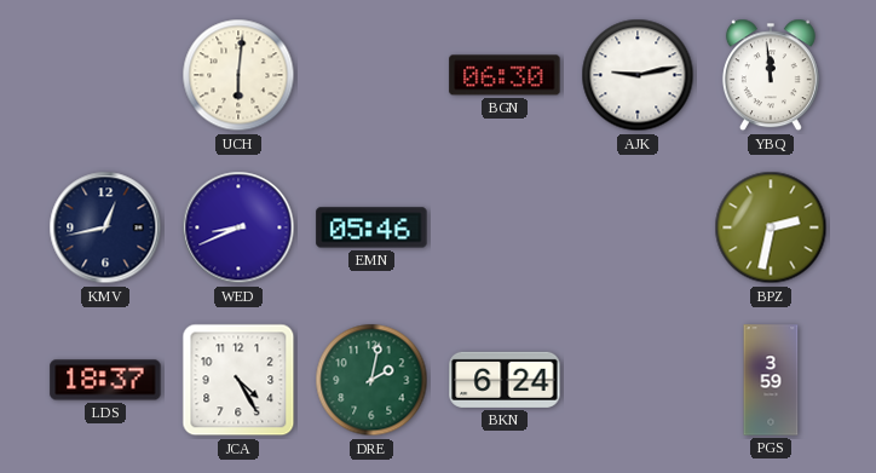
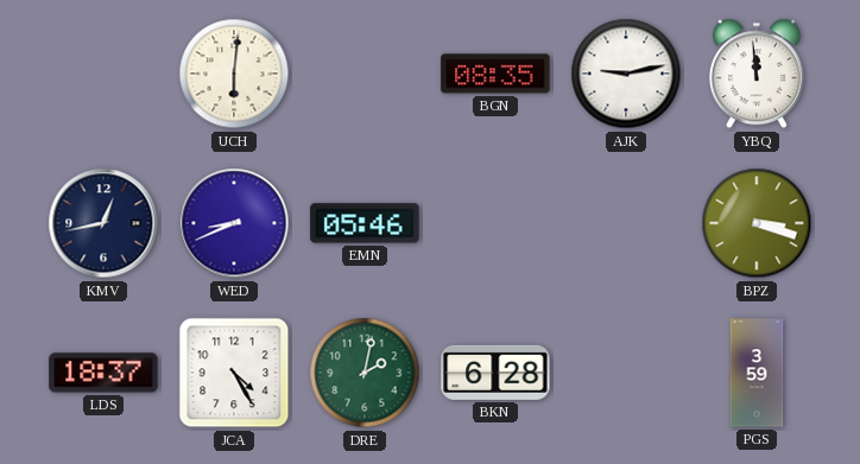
BGN: 06:30 -> 08:35
BPZ: 2:32 -> 3:18
BKN: 6:24 -> 6:28
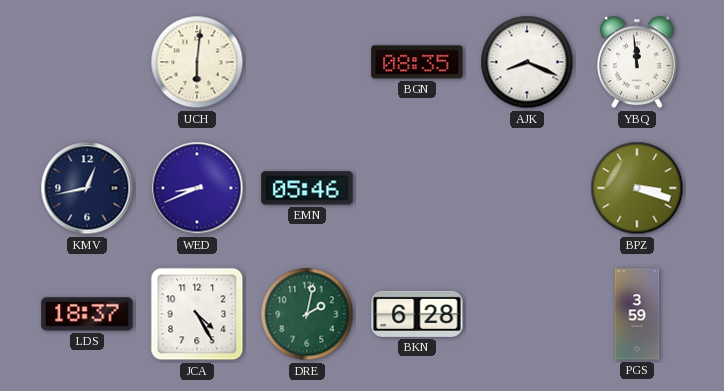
AJK: 9:13 -> 8:19
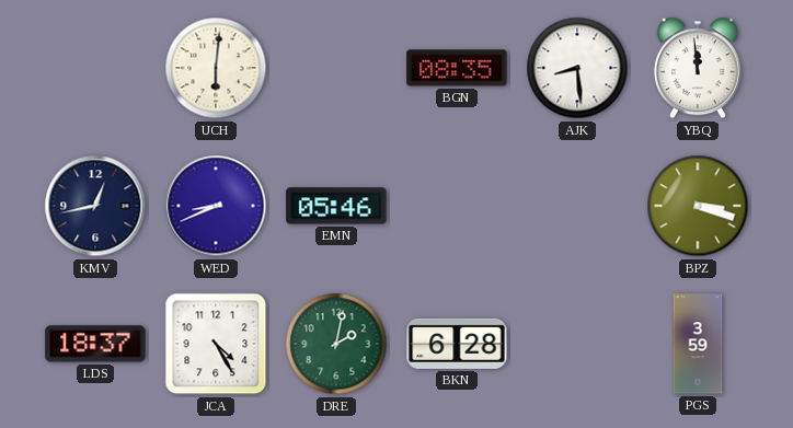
AJK: 8:19 -> 8:29
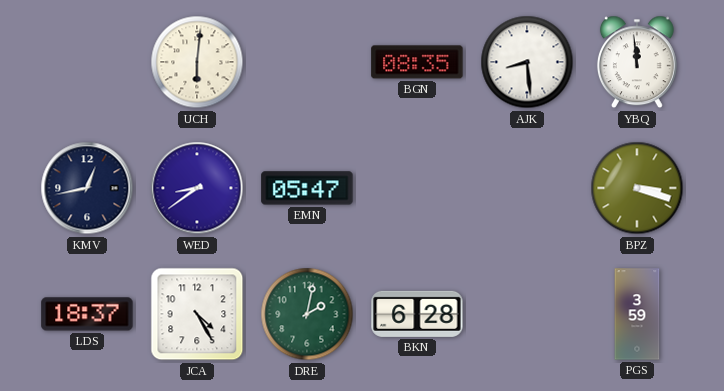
WED: 8:41 -> 8:39
EMN: 05:46 -> 05:47
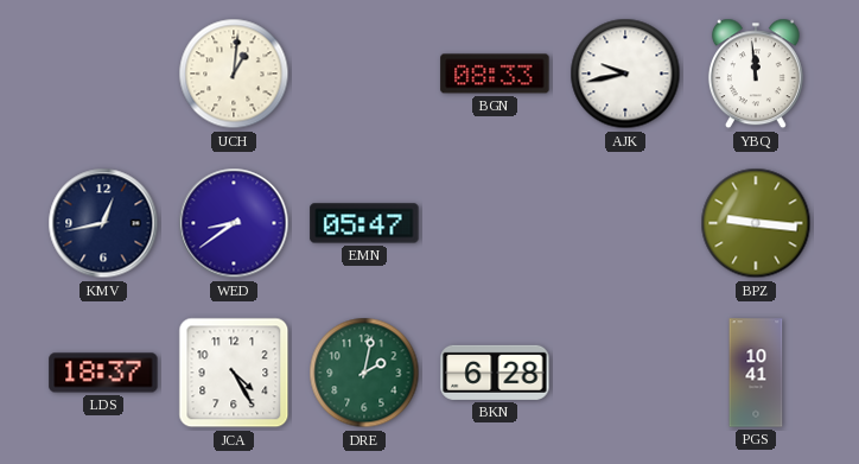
UCH: 6:01 -> 1:01
BGN: 08:35 -> 08:33
AJK: 8:29 -> 9:43
BPZ: 3:18 -> 9:16
PGS: 3:59 -> 10:41
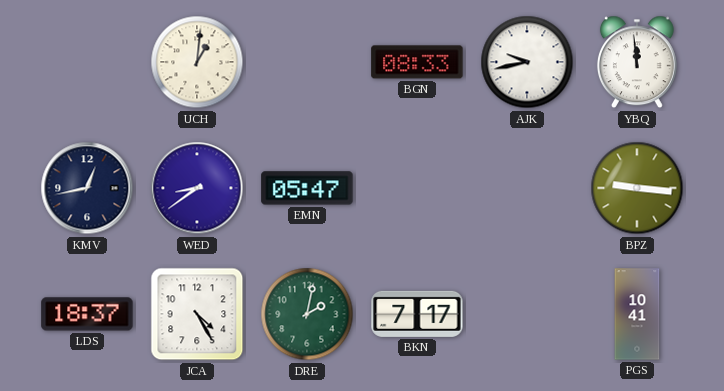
BKN: 6:28 -> 7:17
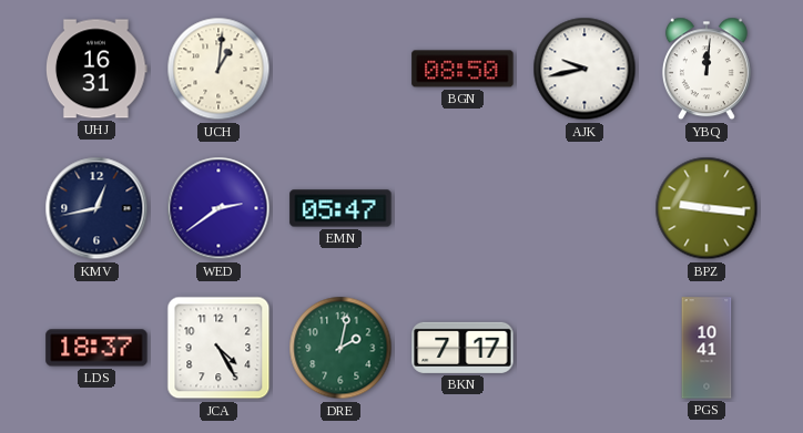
UHJ: none -> 16:31
BGN: 08:33 -> 08:50
YBQ: 11:59 -> 12:01
WED: 8:39 -> 2:39
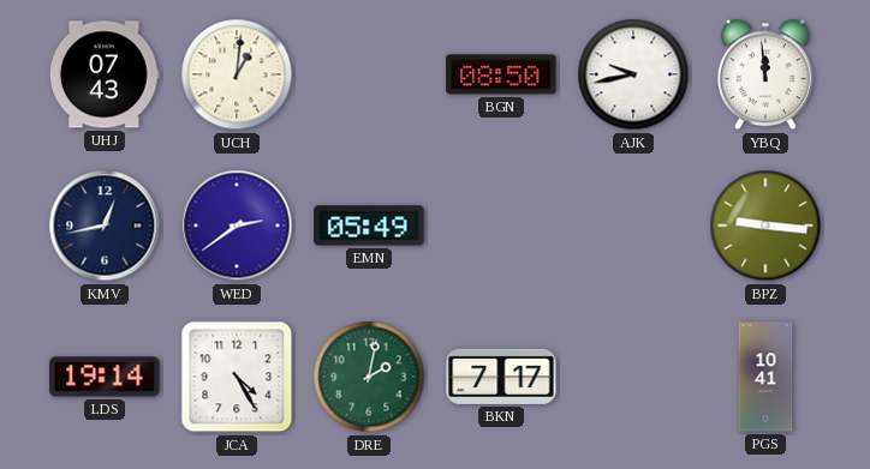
UHJ: 16:31 -> 07:43
YBQ: 12:01 -> 11:59
EMN: 05:47 -> 05:49
LDS: 18:37 -> 19:14
